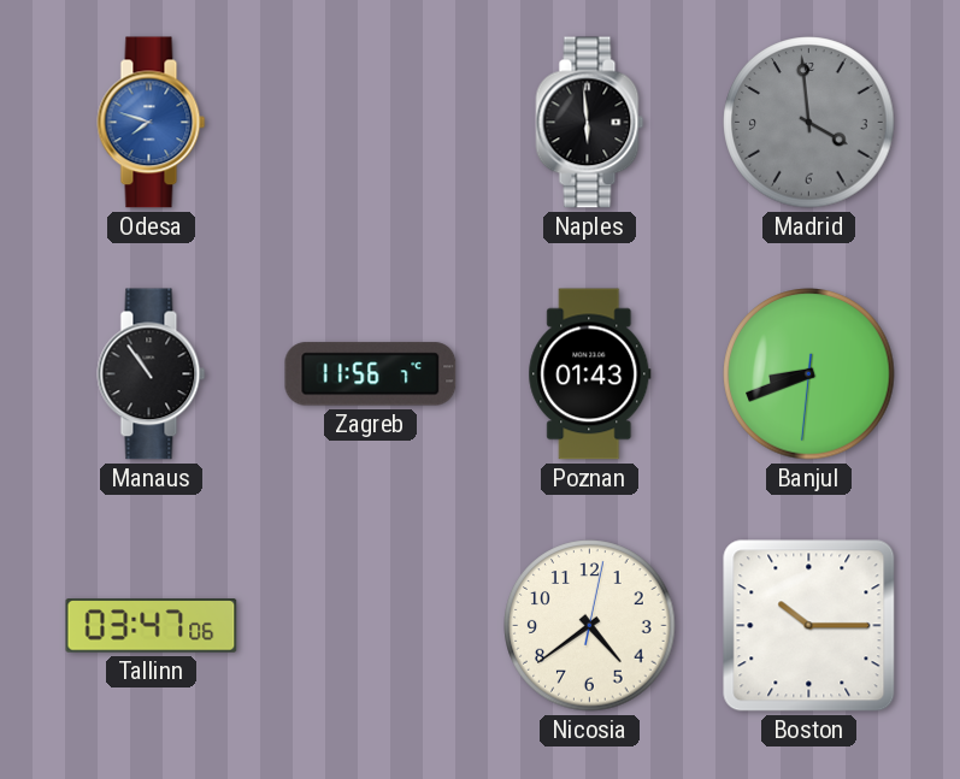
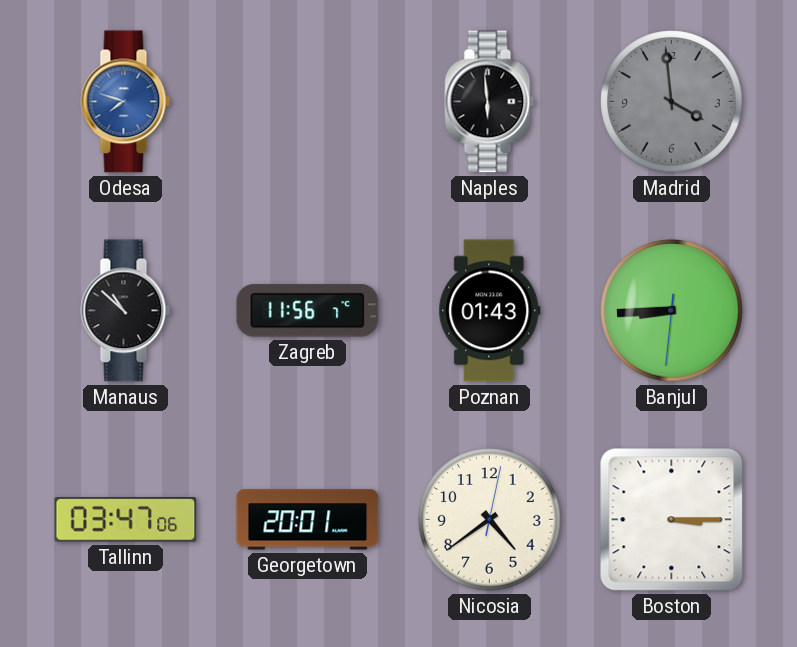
Manaus: 10:54 -> 10:52
Banjul: 8:41 -> 8:44
Georgetown: none -> 20:01
Boston: 10:15 -> 3:15
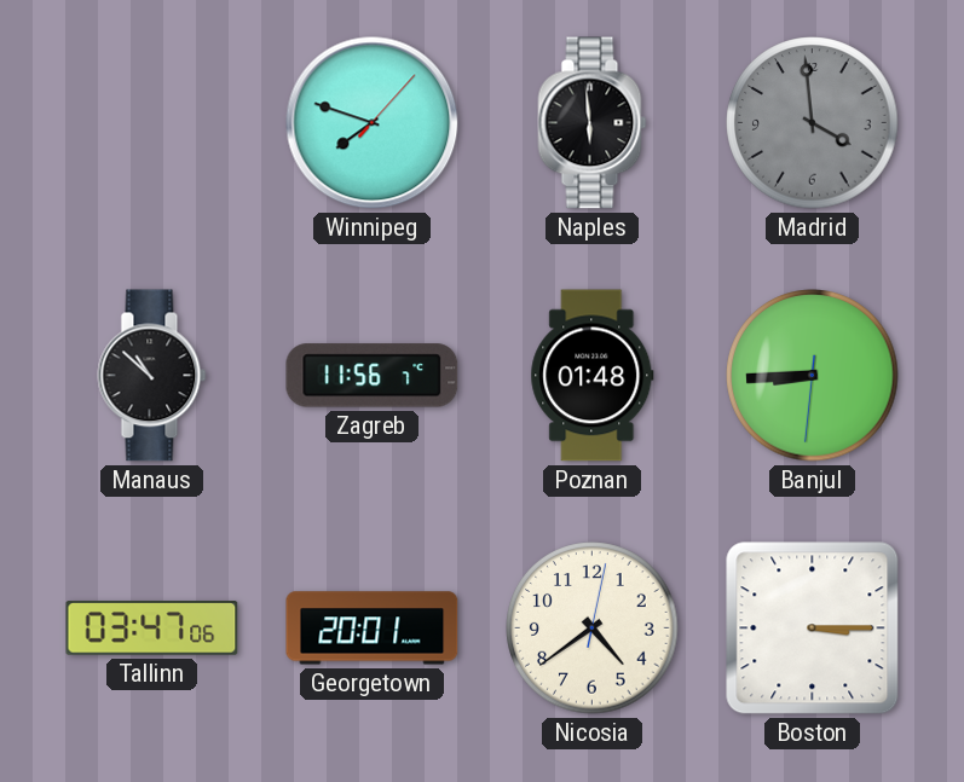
Odesa: 7:48 -> none
Winnipeg: none -> 7:48
Poznan: 01:43 -> 01:48
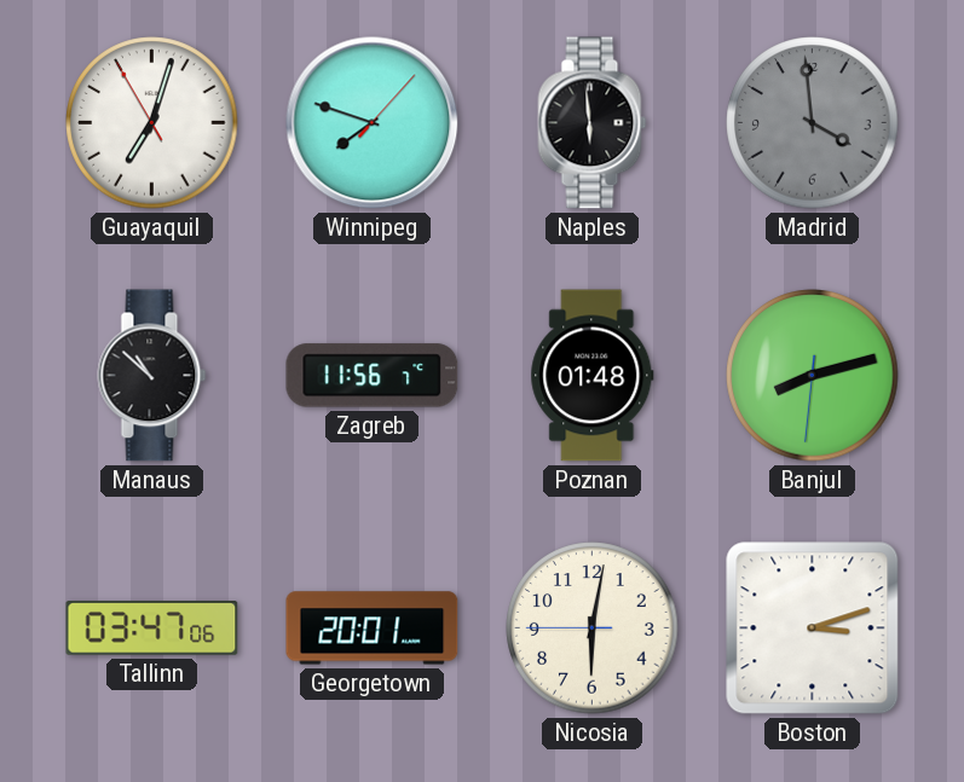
Guayaquil: none -> 7:02
Banjul: 8:44 -> 8:12
Nicosia: 4:39 -> 6:01
Boston: 3:15 -> 3:12
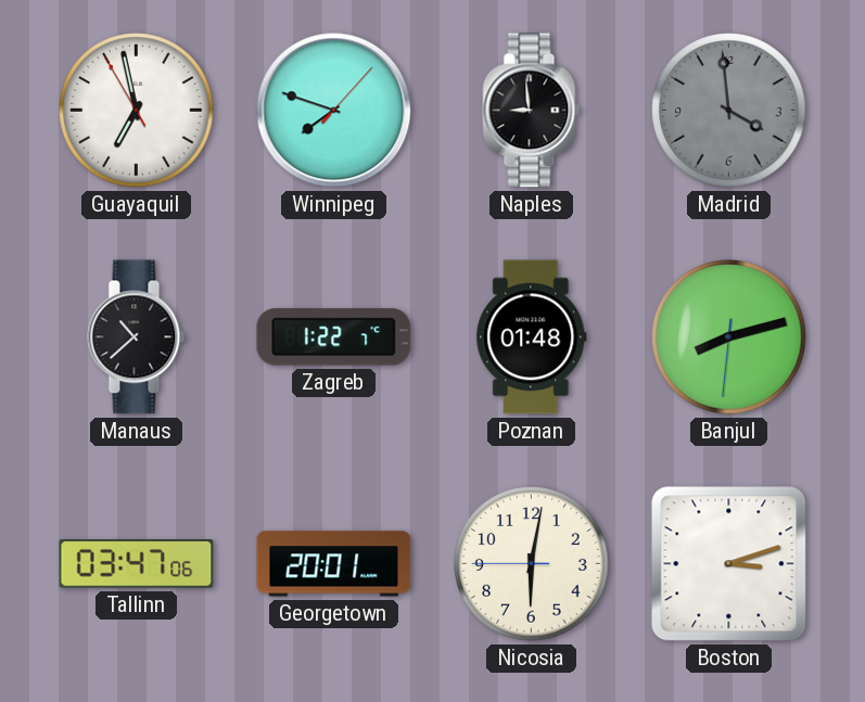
Guayaquil: 7:02 -> 6:57
Naples: 5:59 -> 8:59
Manaus: 10:52 -> 10:38
Zagreb: 11:56 -> 1:22
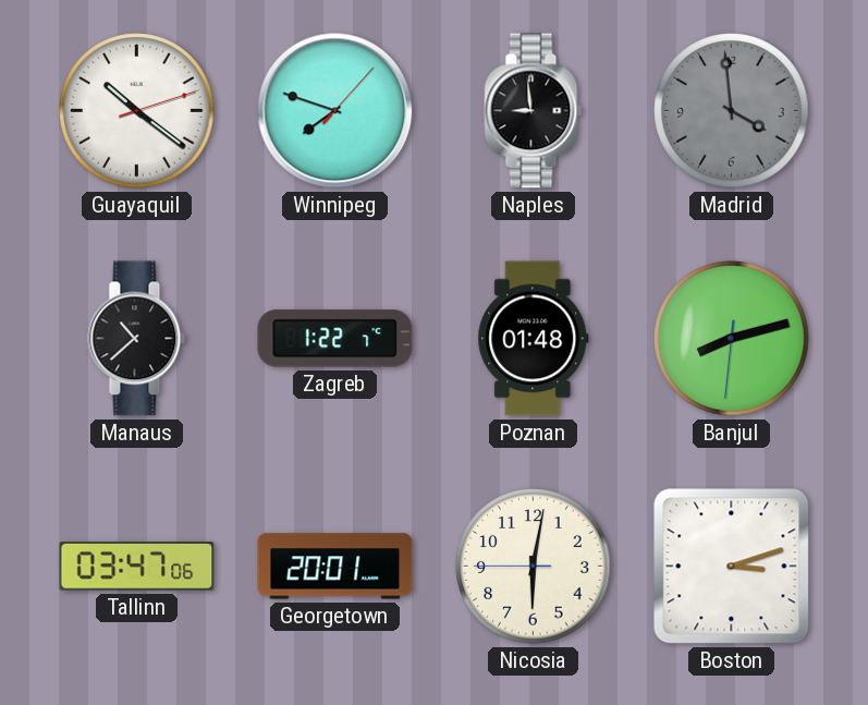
Guayaquil: 6:57 -> 10:21
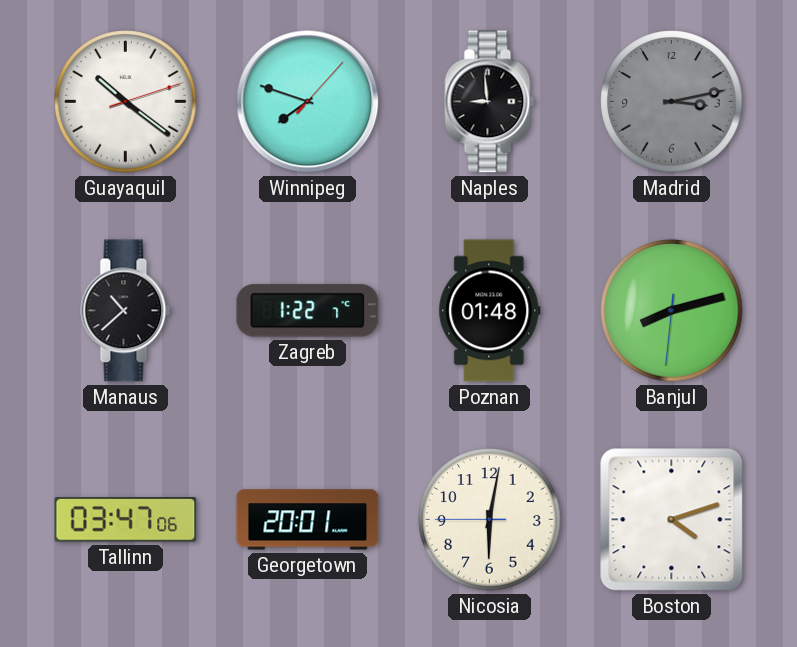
Madrid: 3:59 -> 3:13
Boston: 3:12 -> 4:12
